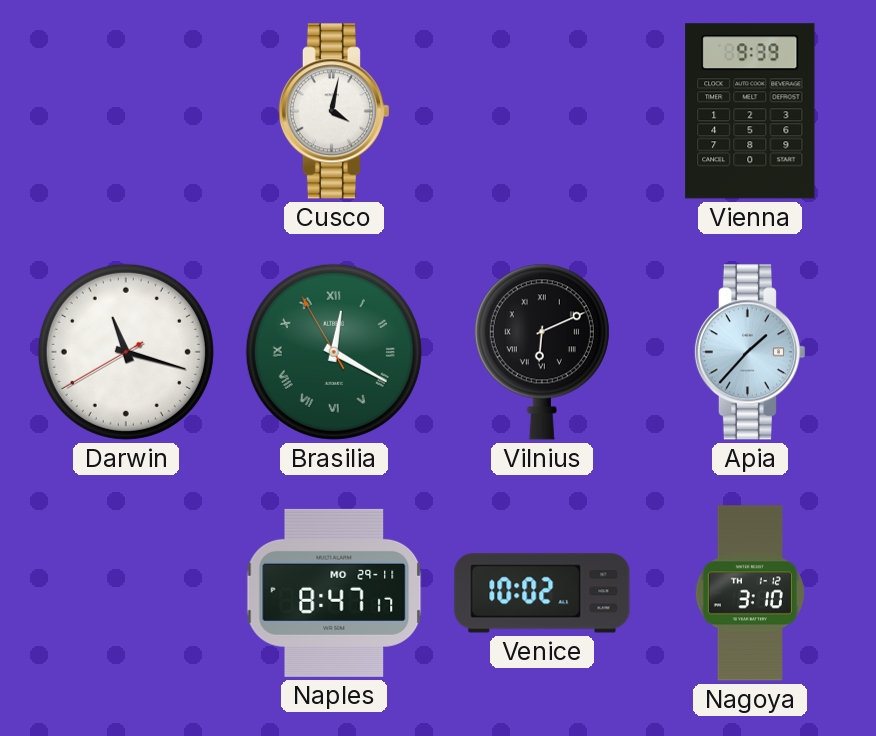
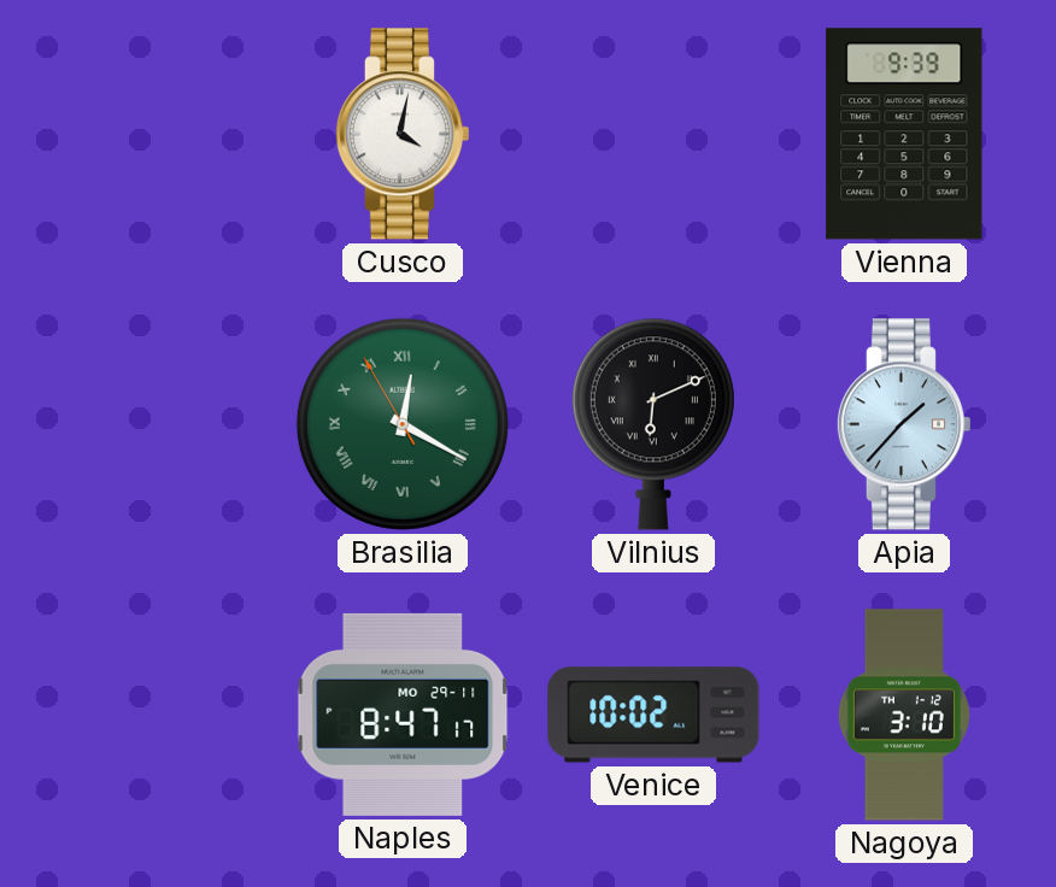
Darwin: 11:17 -> none
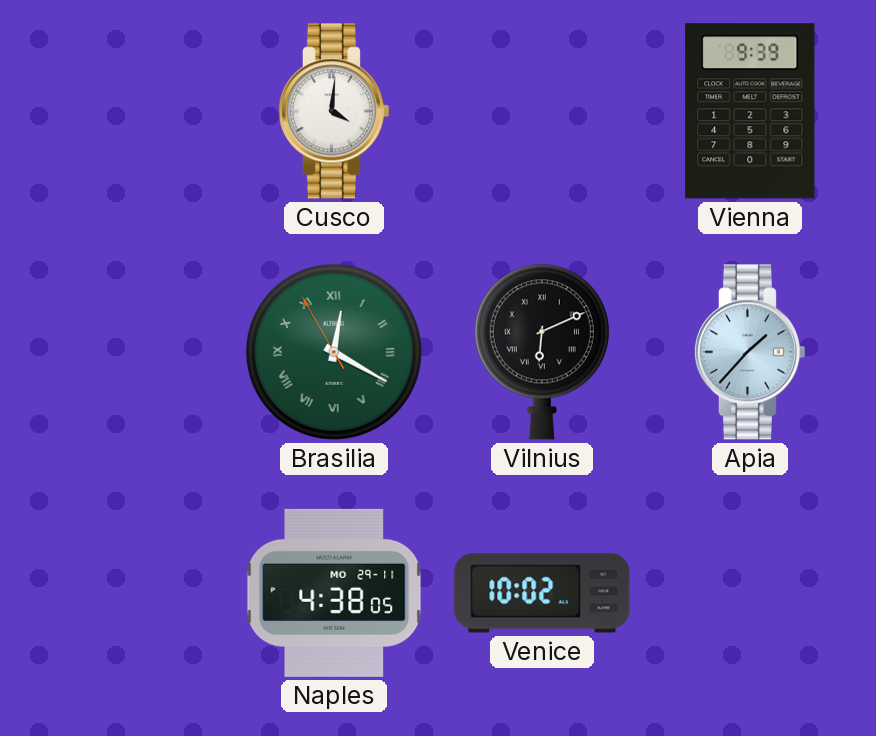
Cusco: 4:02 -> 4:01
Naples: 8:47 -> 4:38
Nagoya: 3:10 -> none
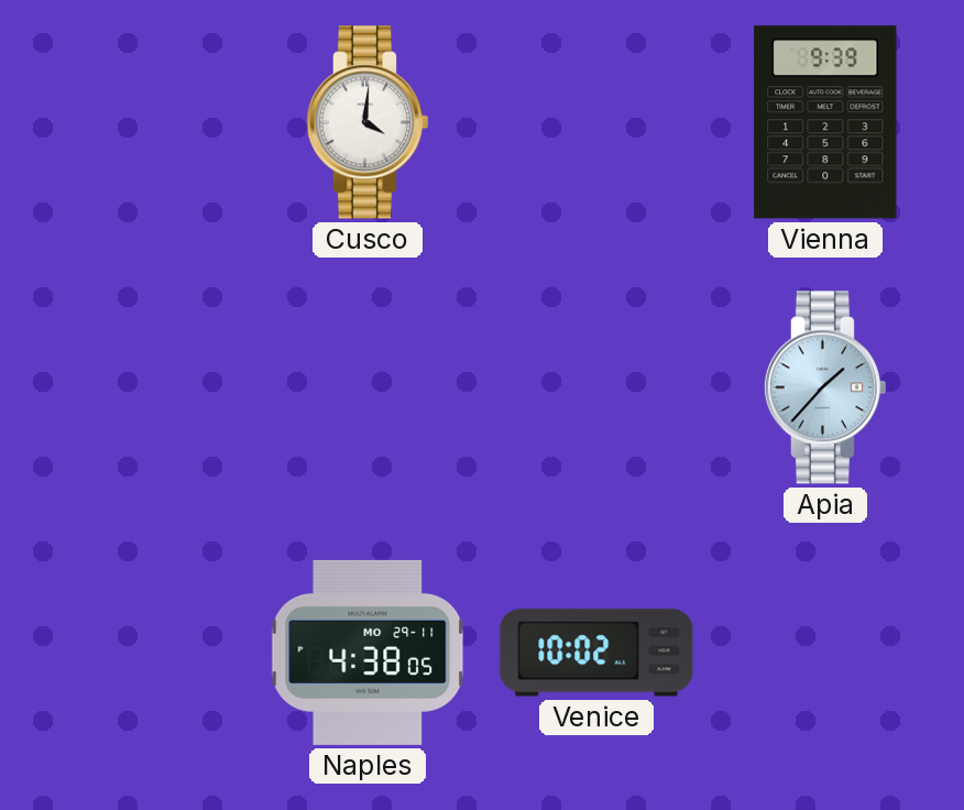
Brasilia: 12:19 -> none
Vilnius: 6:11 -> none
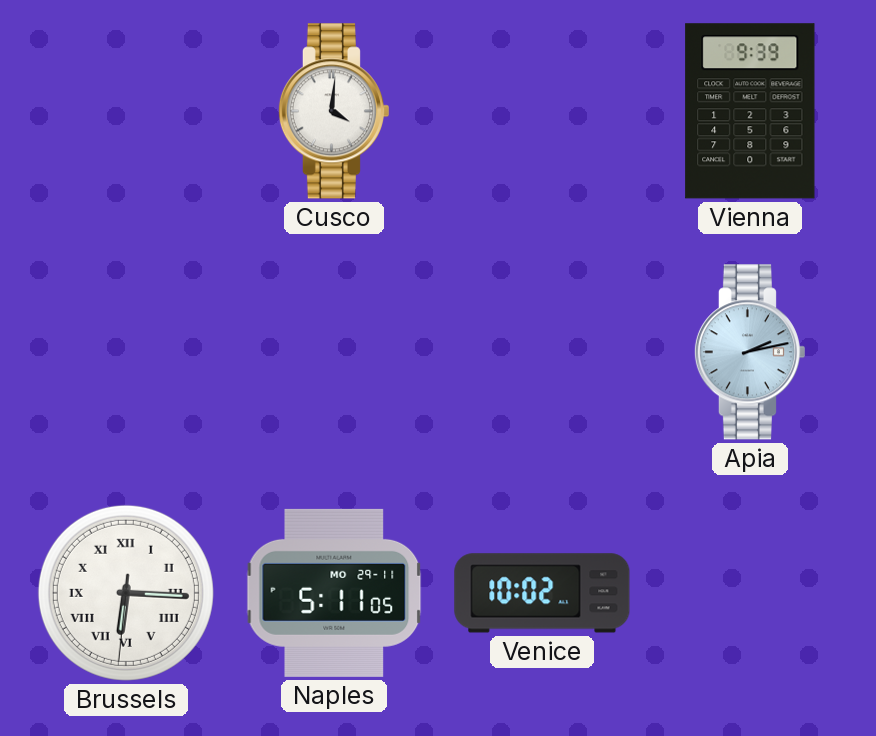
Apia: 1:37 -> 2:13
Brussels: none -> 6:15
Naples: 4:38 -> 5:11
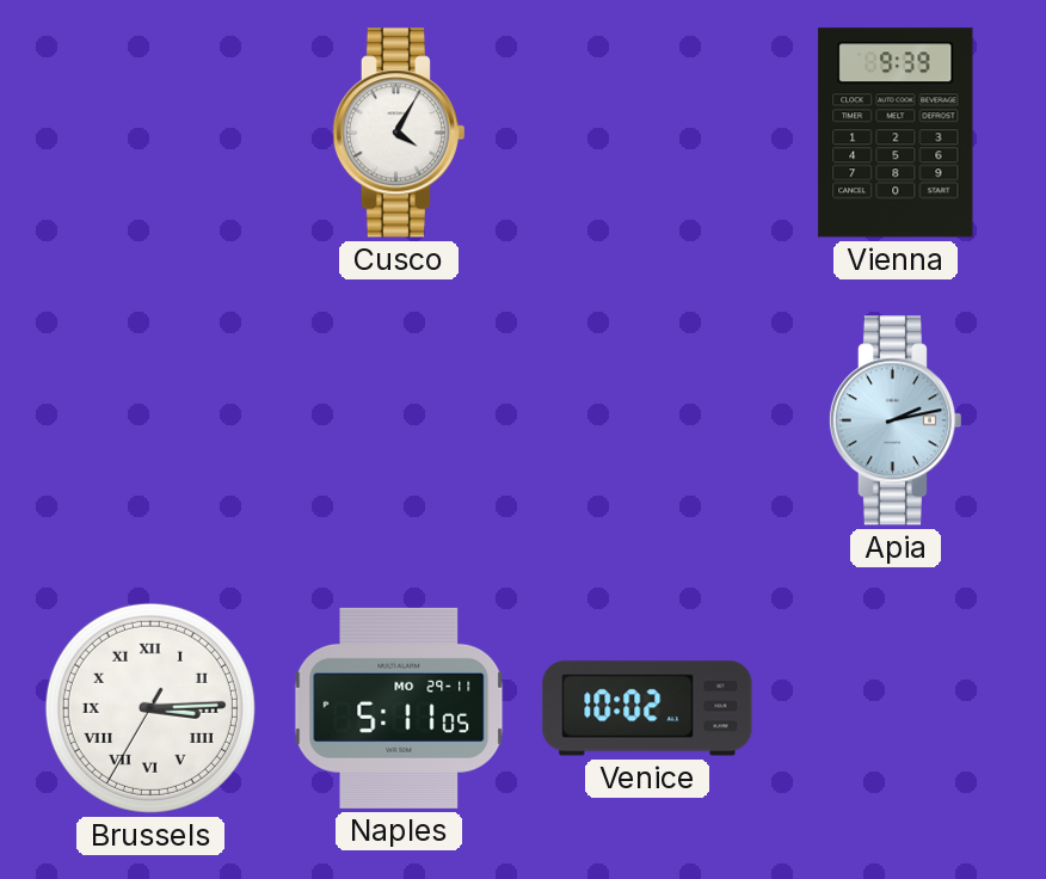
Cusco: 4:01 -> 4:05
Brussels: 6:15 -> 3:14
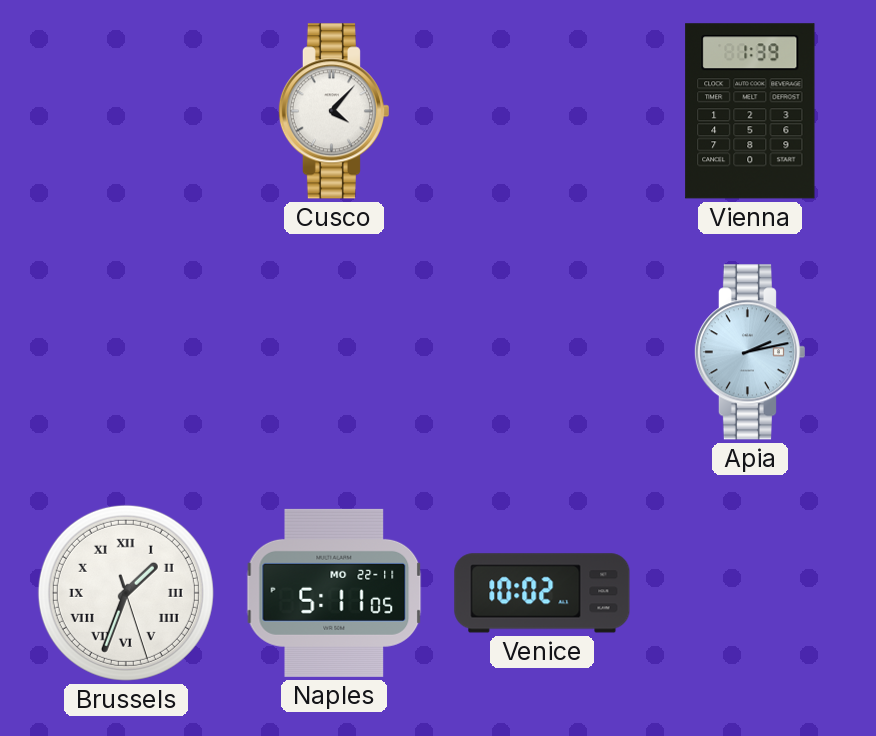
Cusco: 4:05 -> 4:07
Vienna: 9:39 -> 1:39
Brussels: 3:14 -> 1:33
Naples date: MO 29-11 -> MO 22-11
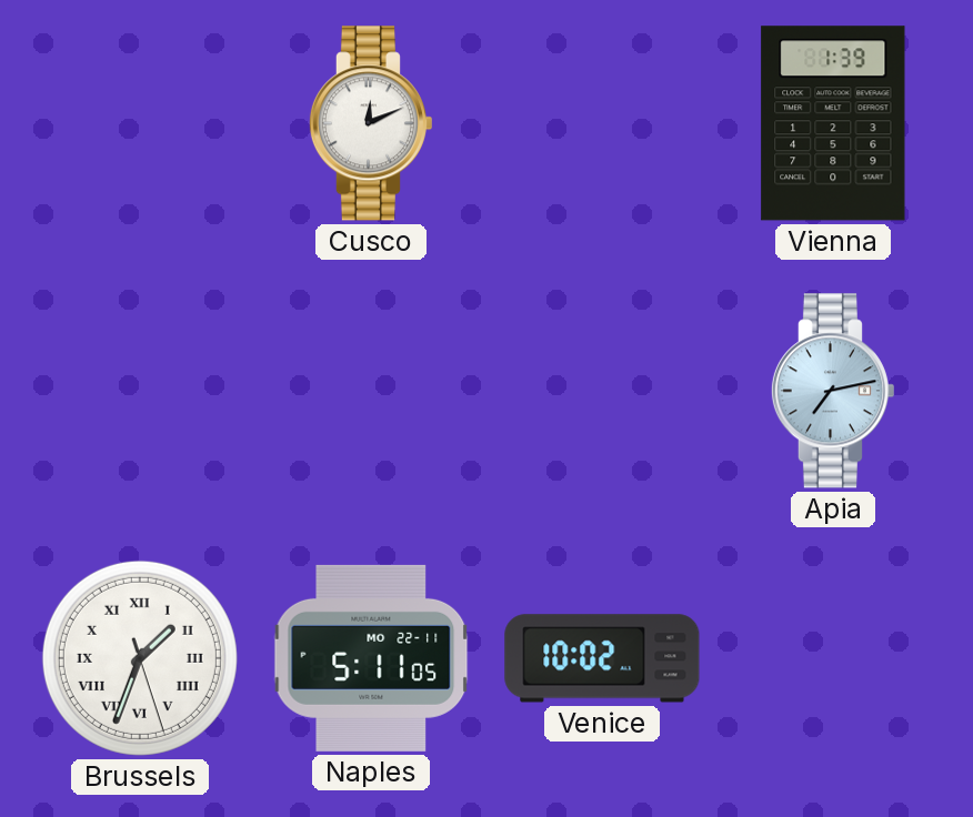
Cusco: 4:07 -> 12:11
Apia: 2:13 -> 7:13
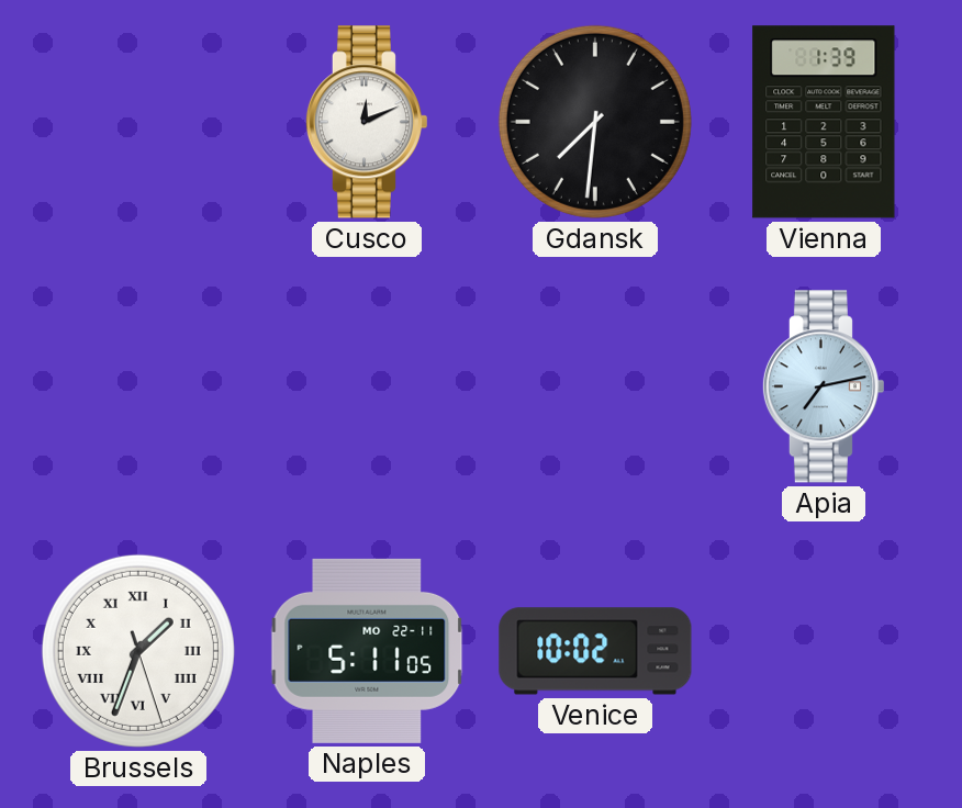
Gdansk: none -> 7:31
